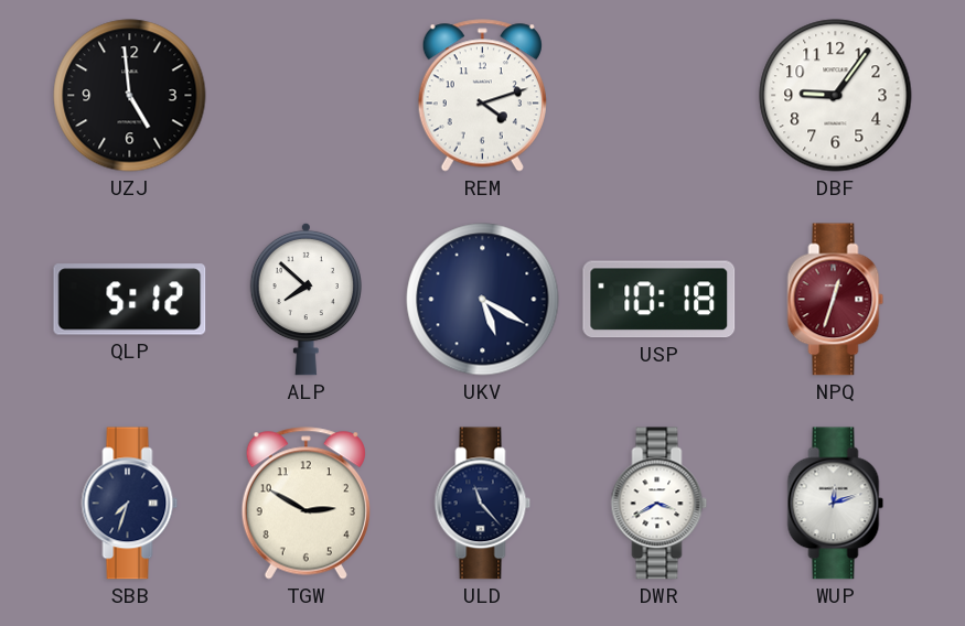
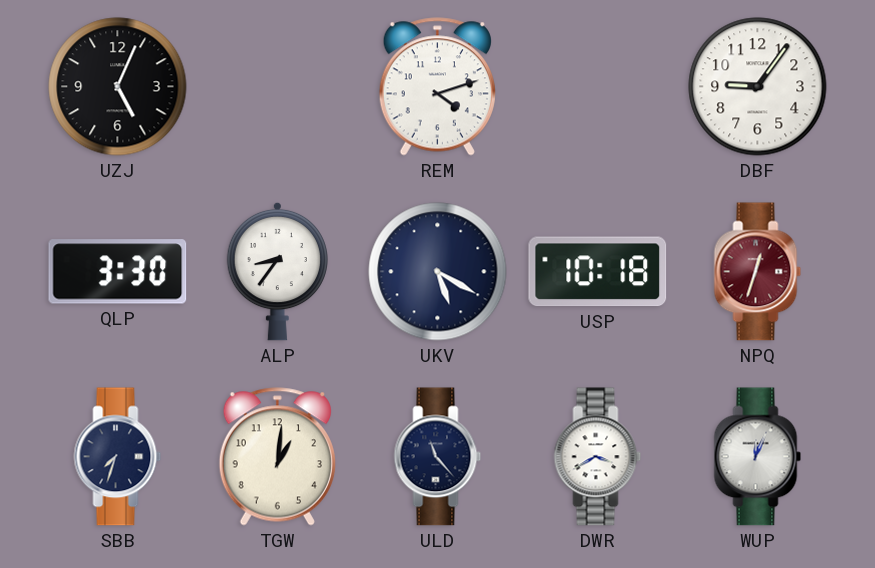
UZJ: 4:59 -> 5:04
QLP: 5:12 -> 3:30
ALP: 7:52 -> 8:36
TGW: 2:50 -> 1:01
WUP: 12:12 -> 12:04
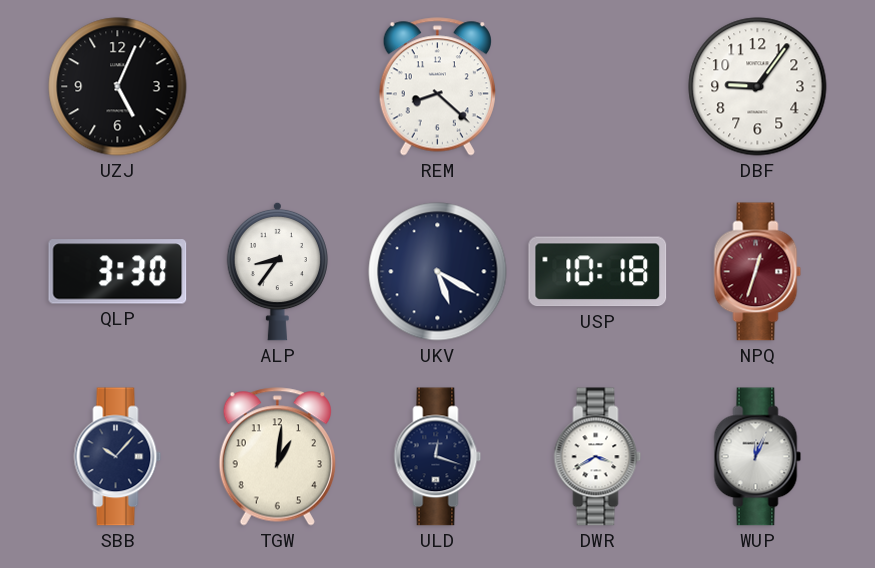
REM: 4:12 -> 8:22
SBB: 7:33 -> 10:07
ULD: 11:23 -> 12:18
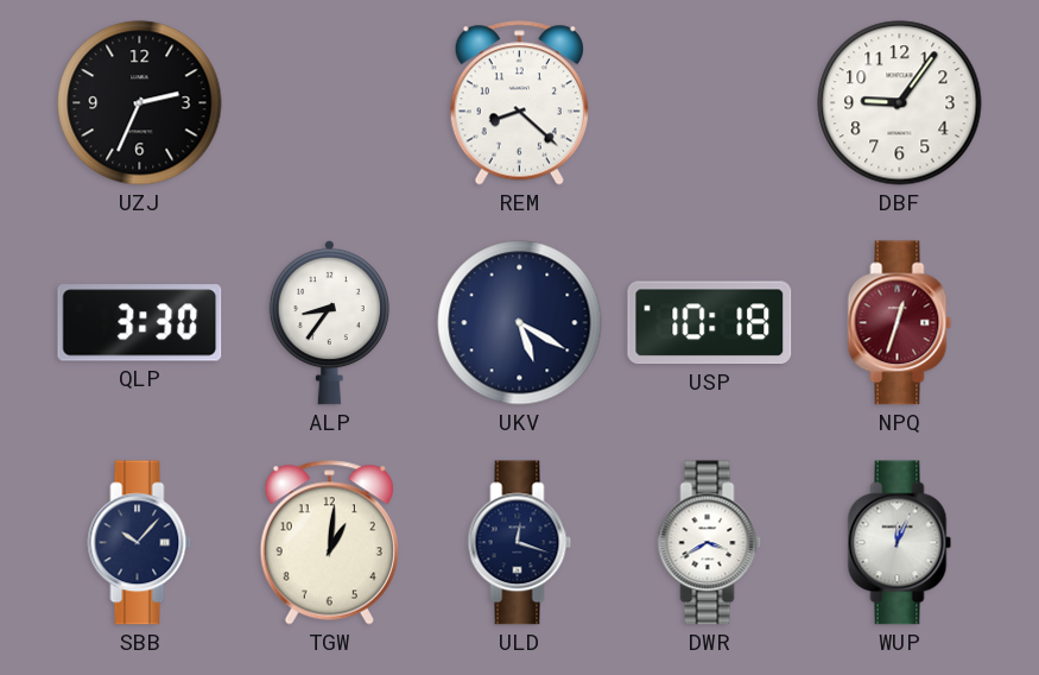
UZJ: 5:04 -> 2:34
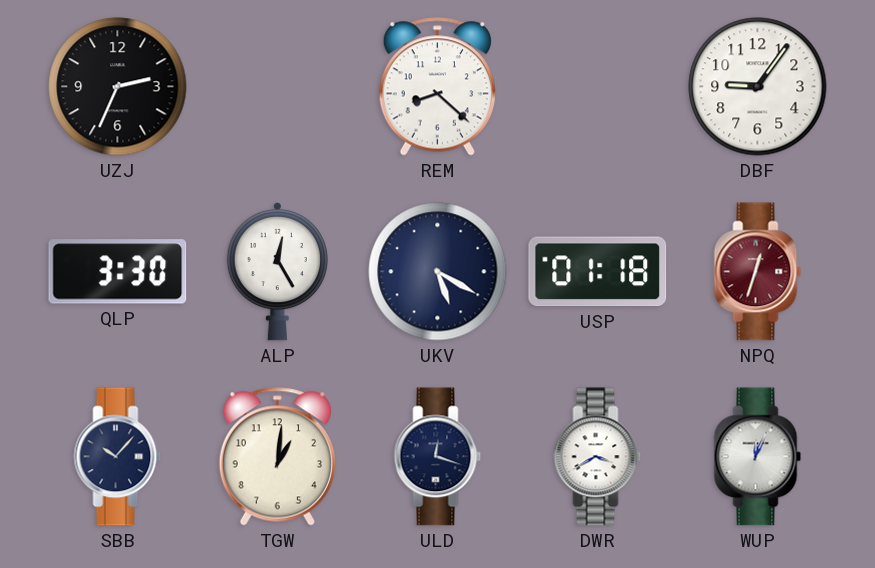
ALP: 8:36 -> 12:25
USP: 10:18 -> 01:18
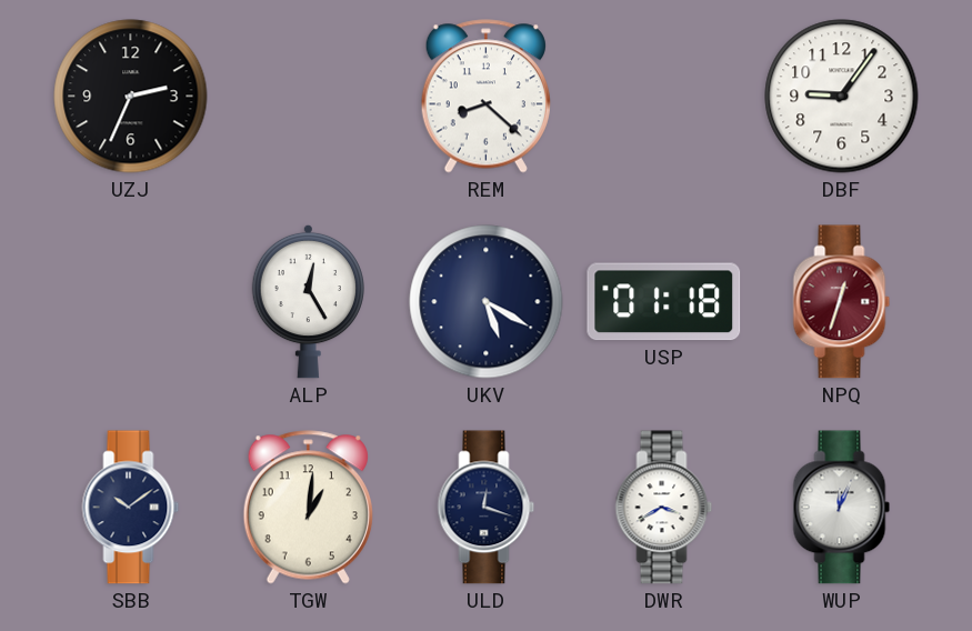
QLP: 3:30 -> none
SBB: 10:07 -> 10:09
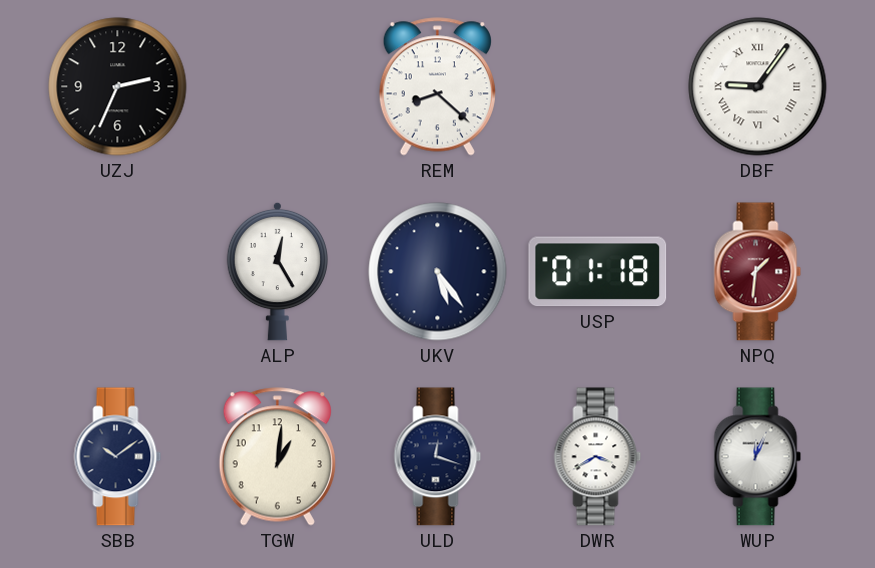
DBF numerals: Arabic -> Roman
UKV: 5:20 -> 5:24
NPQ: 12:33 -> 1:31
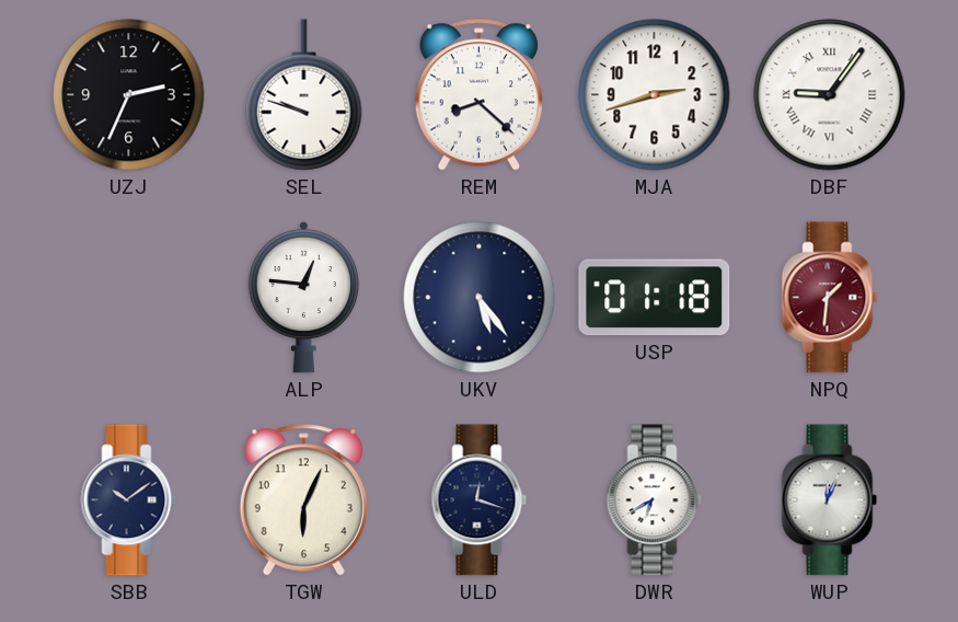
SEL: none -> 9:48
MJA: none -> 2:42
ALP: 12:25 -> 12:46
TGW: 1:01 -> 6:04
DWR: 3:40 -> 6:40
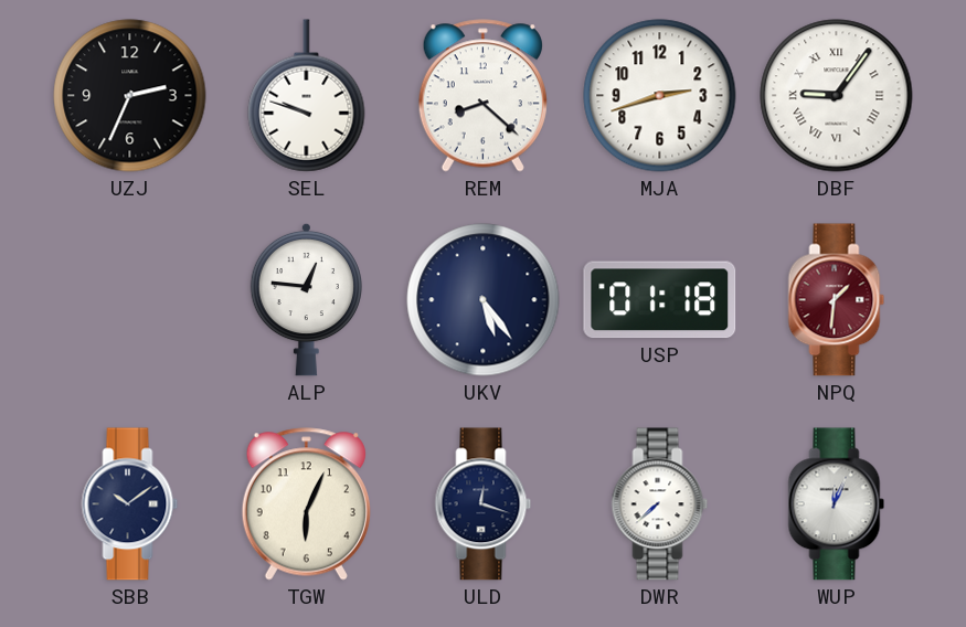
DWR: 6:40 -> 7:38
